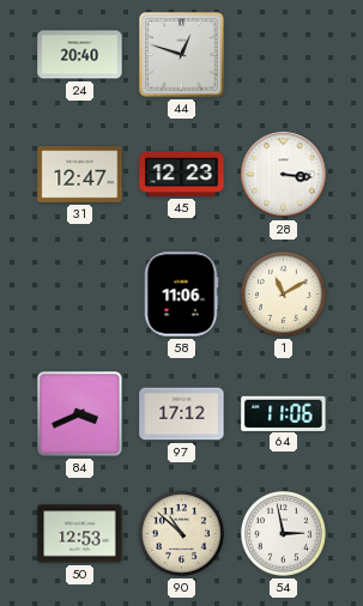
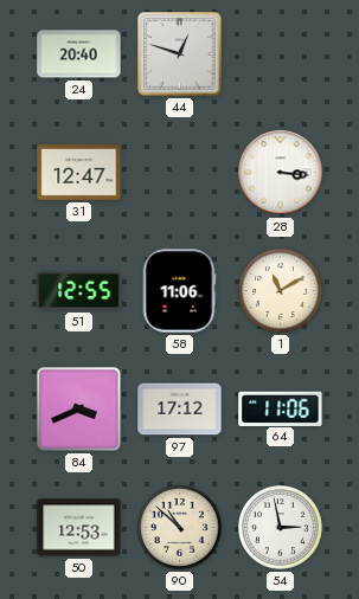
45: 12:23 -> none
51: none -> 12:55
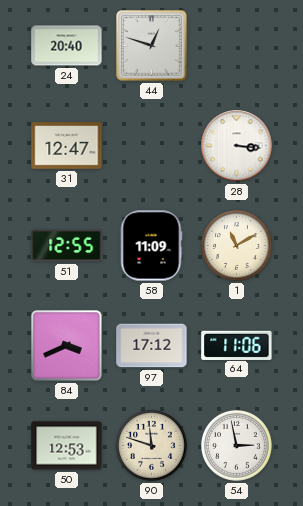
58: 11:06 -> 11:09
90: 10:52 -> 11:48
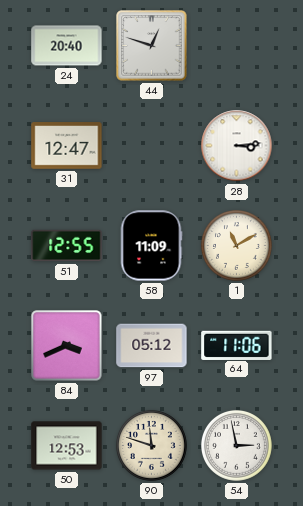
28: 3:16 -> 3:14
97: 17:12 -> 05:12
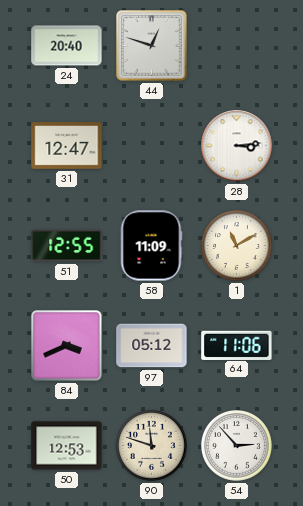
54: 2:58 -> 2:53
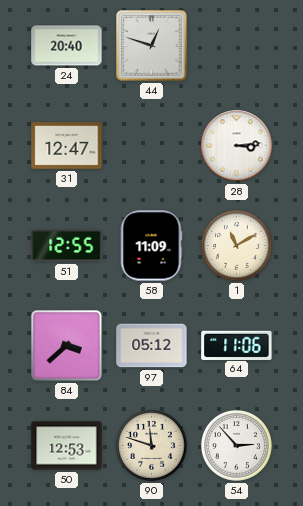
84: 3:41 -> 3:38
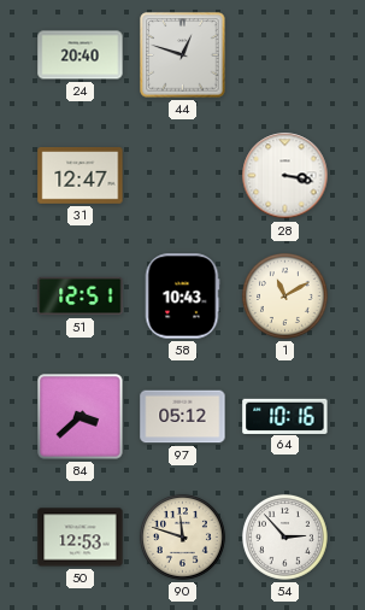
28: 3:14 -> 3:17
51: 12:55 -> 12:51
58: 11:09 -> 10:43
64: 11:06 -> 10:16
